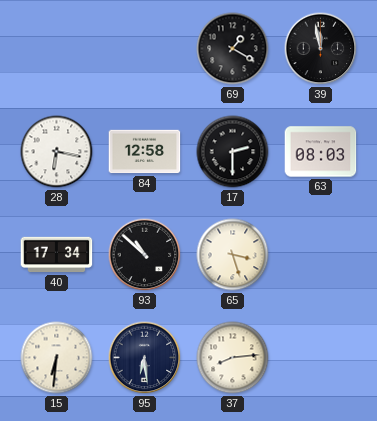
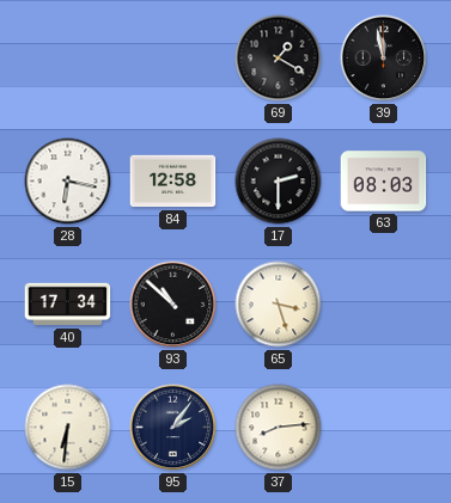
95: 6:29 -> 2:06
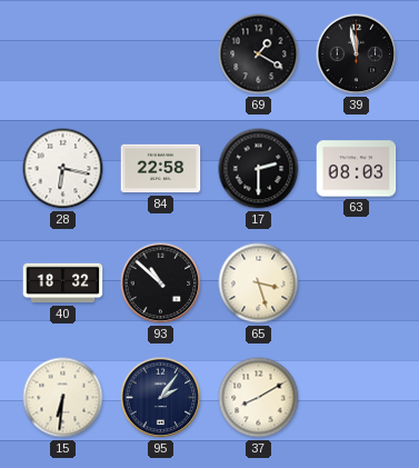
84: 12:58 -> 22:58
40: 17:34 -> 18:32
37: 8:14 -> 8:10
